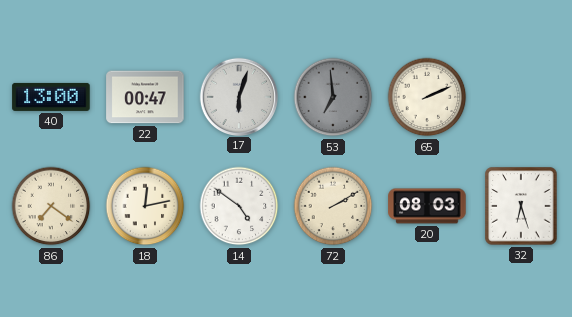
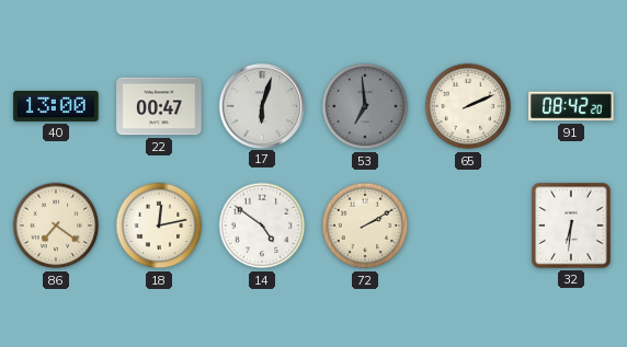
91: none -> 08:42
20: 08:03 -> none
32: 6:27 -> 6:31
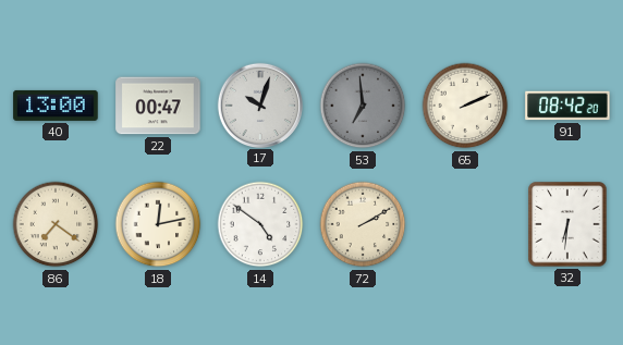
17: 6:03 -> 10:03
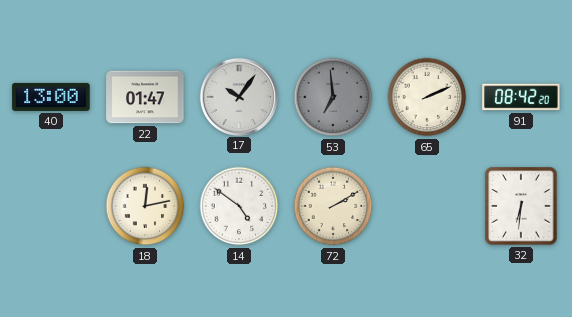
22: 00:47 -> 01:47
17: 10:03 -> 10:06
86: 7:21 -> none
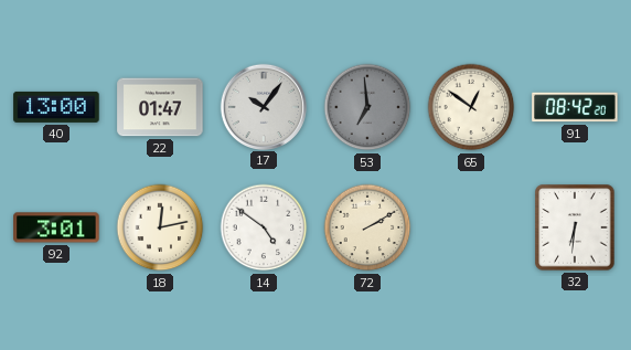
65: 2:11 -> 12:51
92: none -> 3:01
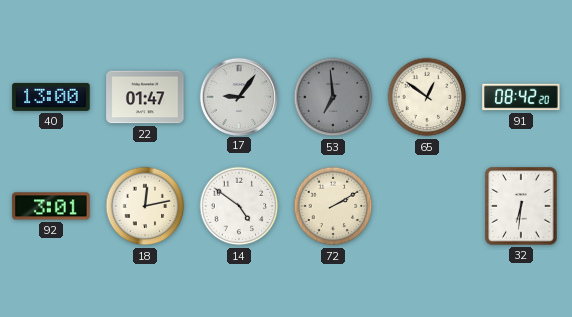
17: 10:06 -> 9:06
